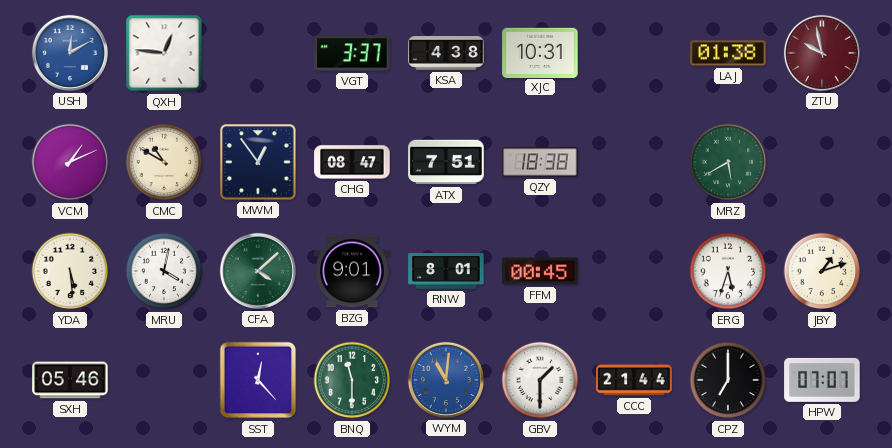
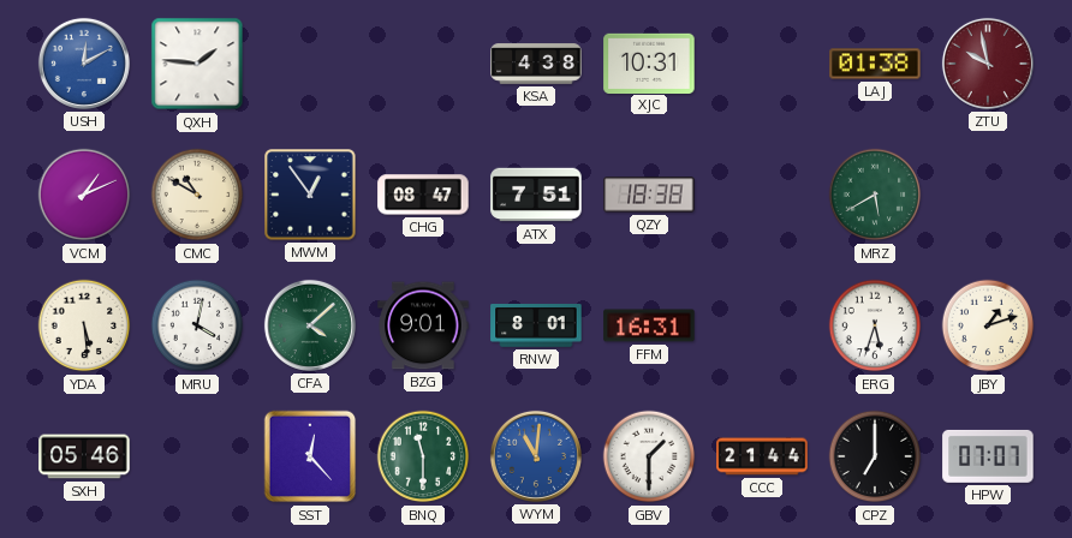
QXH: 12:46 -> 1:46
VGT: 3:37 -> none
FFM: 00:45 -> 16:31
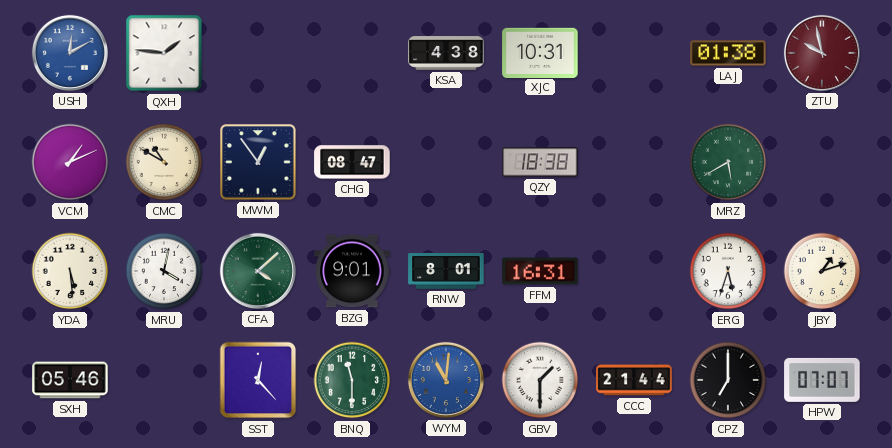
ATX: 7:51 -> none
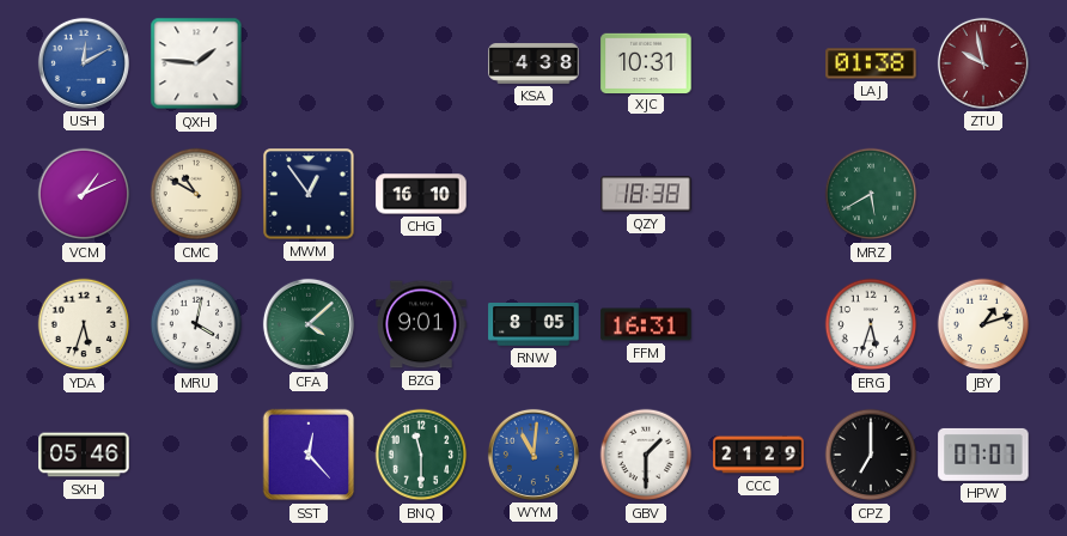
CHG: 08:47 -> 16:10
YDA: 5:29 -> 5:33
RNW: 8:01 -> 8:05
CCC: 21:44 -> 21:29
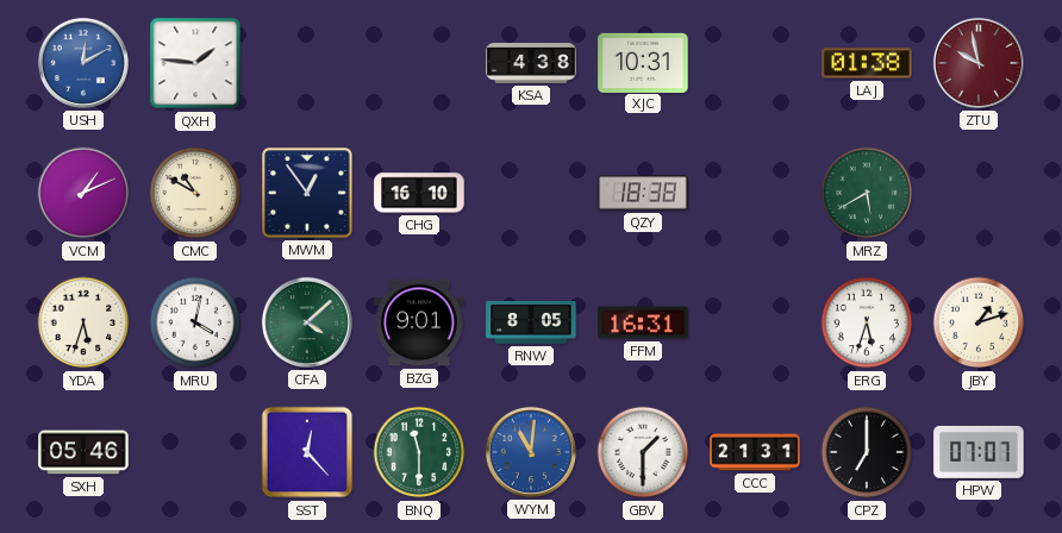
CCC: 21:29 -> 21:31
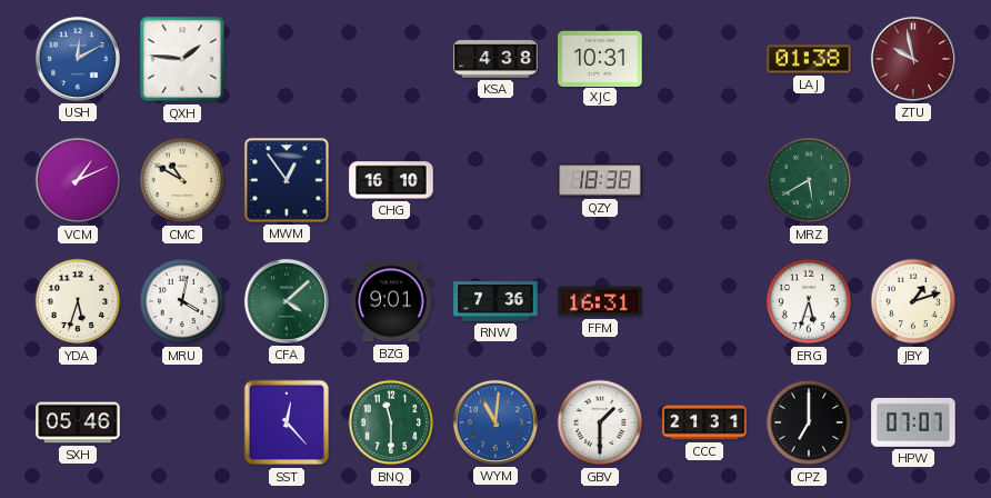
RNW: 8:05 -> 7:36
